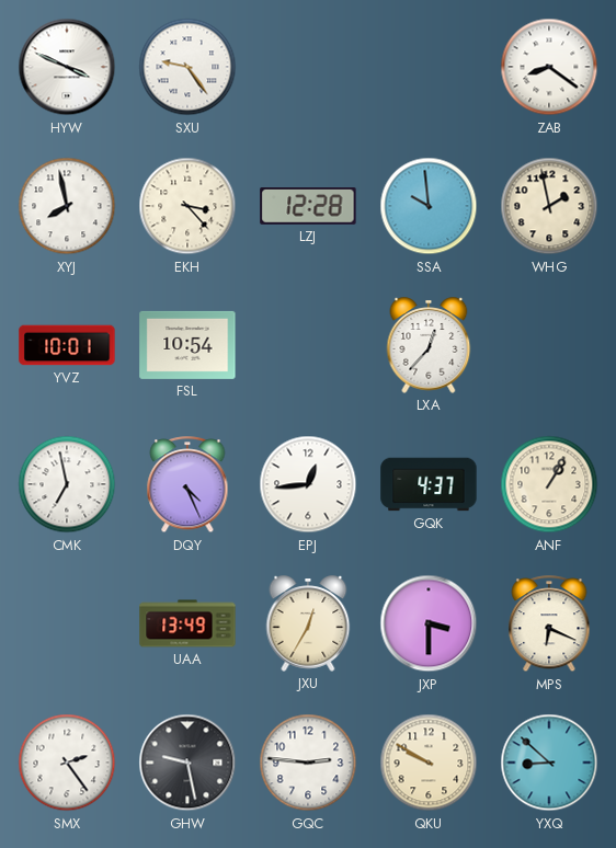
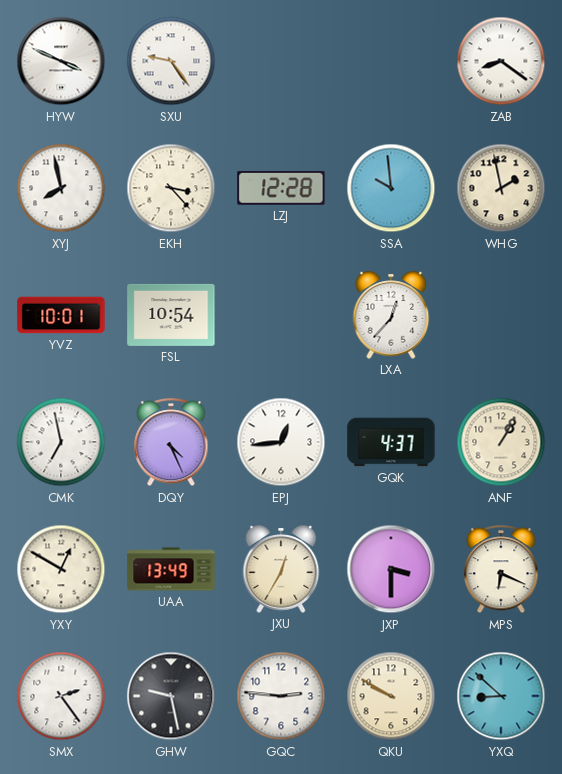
YXY: none -> 12:50
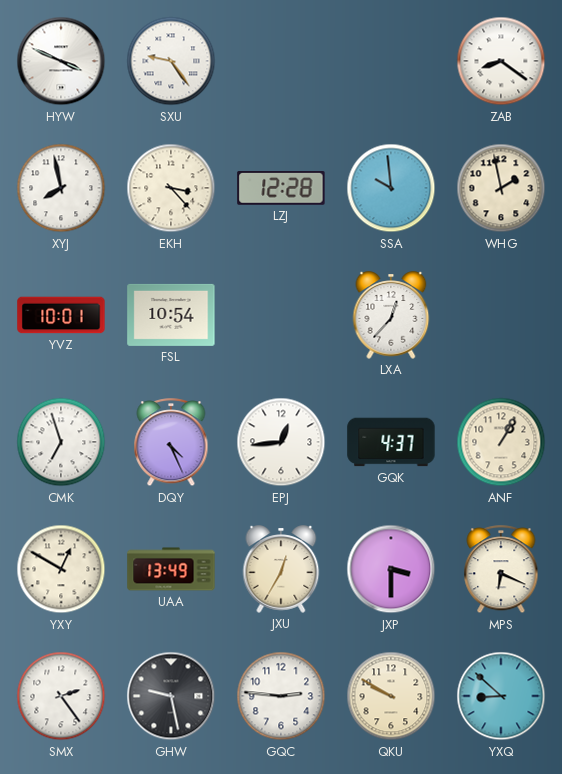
CMK: 6:58 -> 6:57
